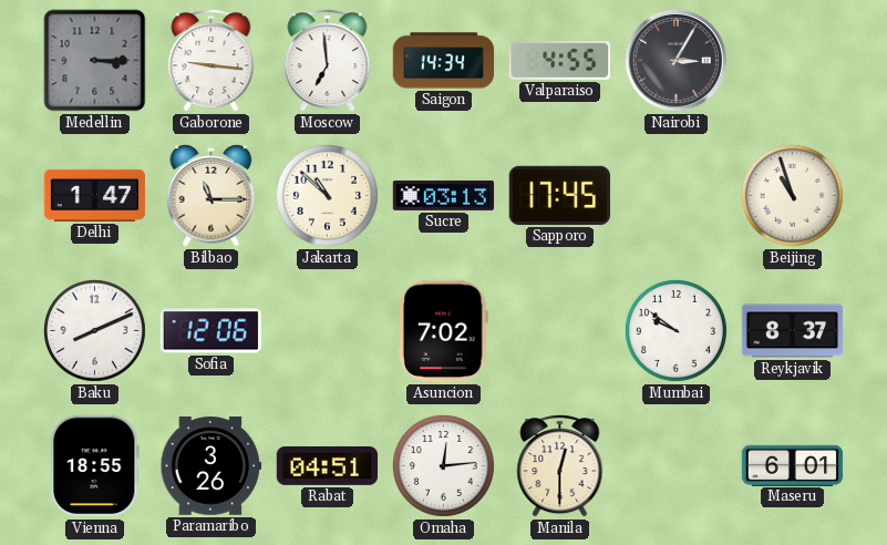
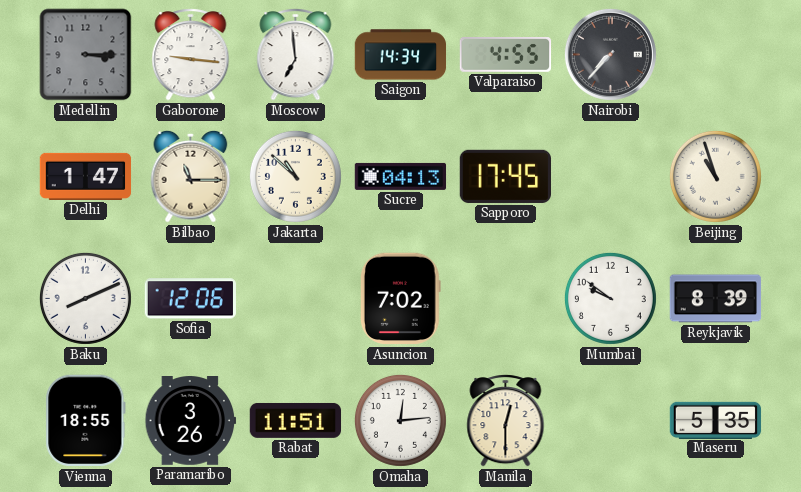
Nairobi: 3:05 -> 7:37
Sucre: 03:13 -> 04:13
Reykjavik: 8:37 -> 8:39
Rabat: 04:51 -> 11:51
Maseru: 6:01 -> 5:35
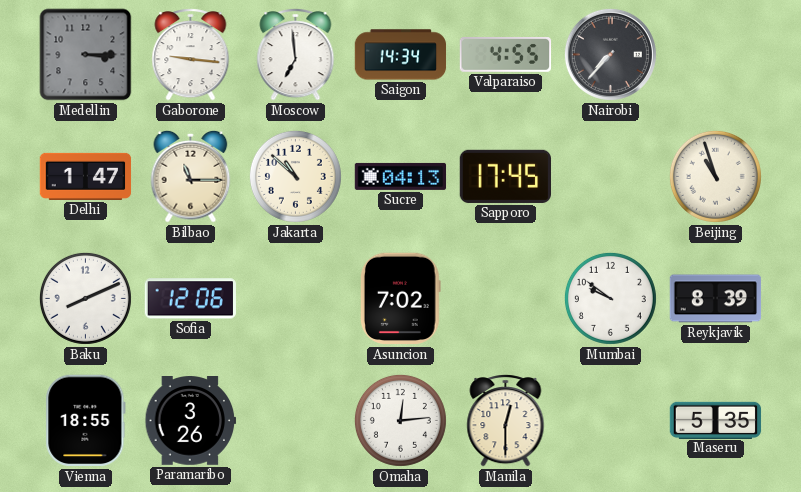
Rabat: 11:51 -> none
